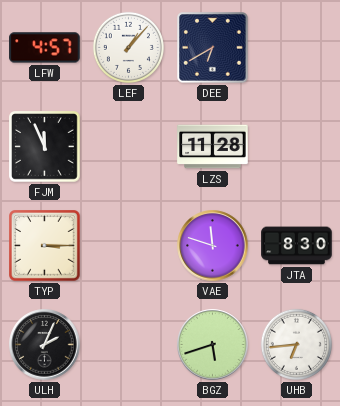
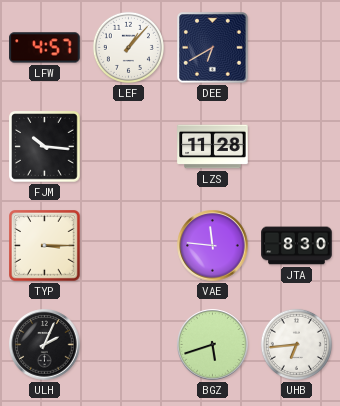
FJM: 11:56 -> 10:16
VAE: 11:48 -> 11:46
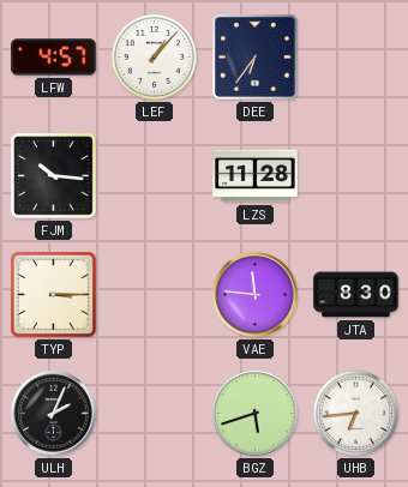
DEE: 6:40 -> 6:36
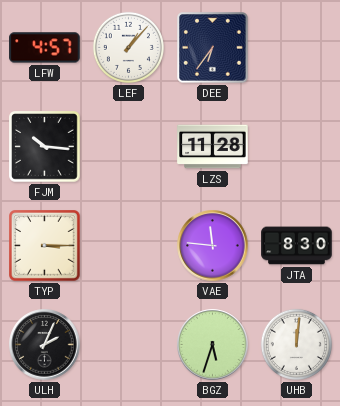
BGZ: 5:42 -> 5:33
UHB: 6:44 -> 12:01
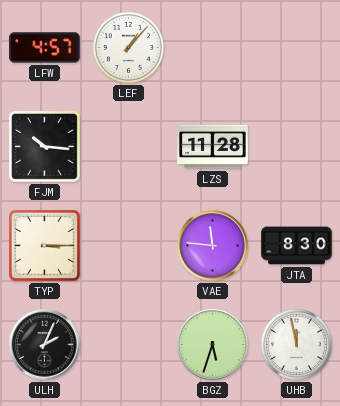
DEE: 6:36 -> none
UHB: 12:01 -> 11:58
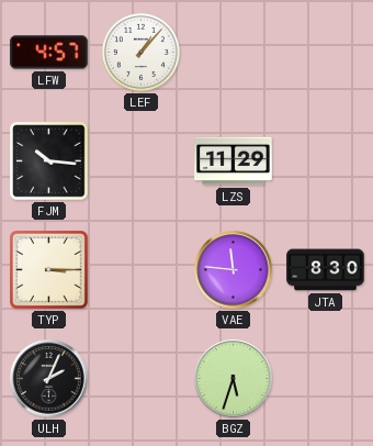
LZS: 11:28 -> 11:29
UHB: 11:58 -> none
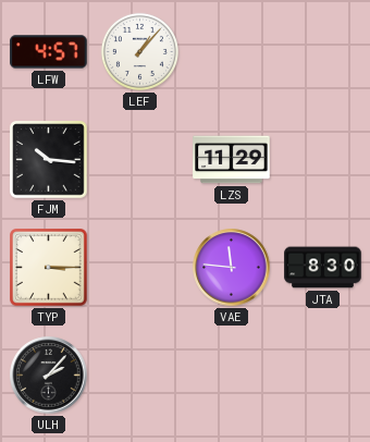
ULH: 2:04 -> 2:07
BGZ: 5:33 -> none
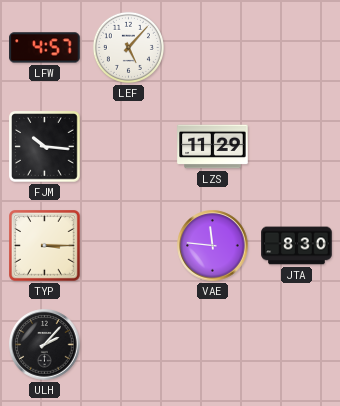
LEF: 1:07 -> 5:07
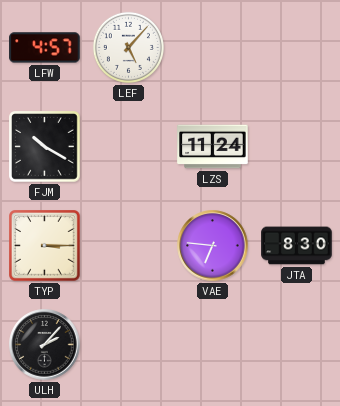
FJM: 10:16 -> 10:20
LZS: 11:29 -> 11:24
VAE: 11:46 -> 6:46
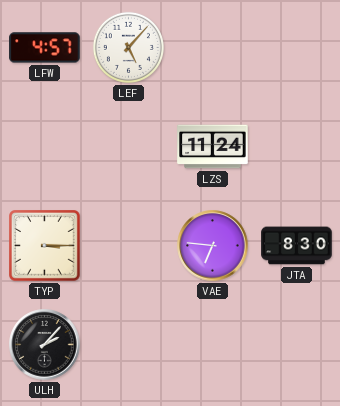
FJM: 10:20 -> none
